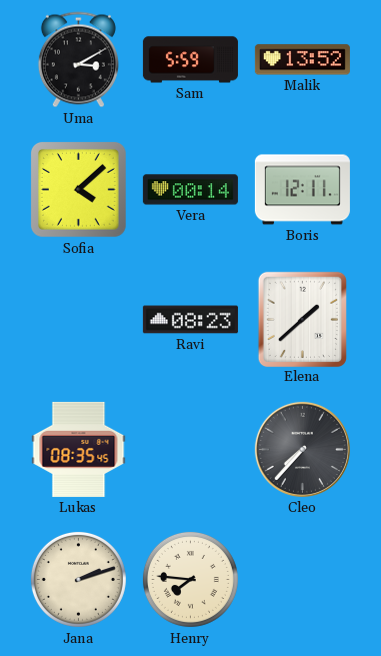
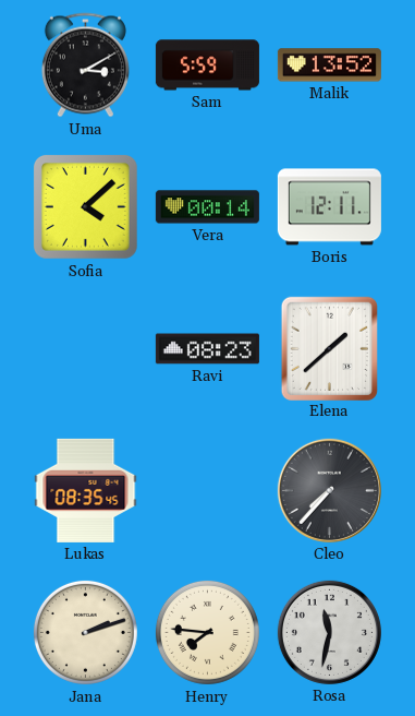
Rosa: none -> 11:32
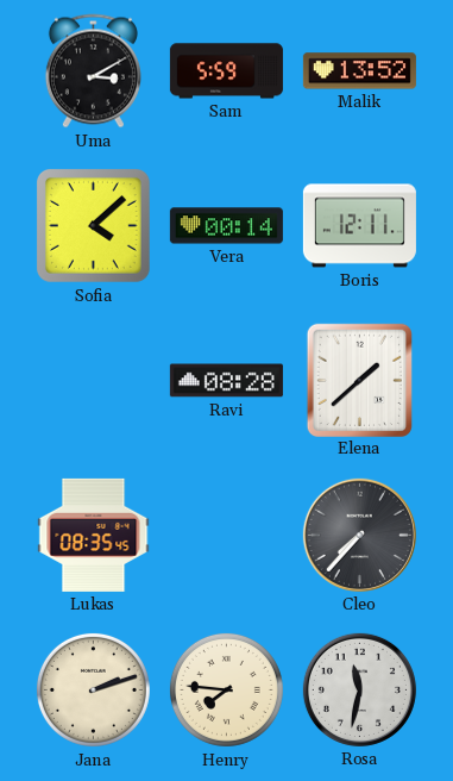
Ravi: 08:23 -> 08:28
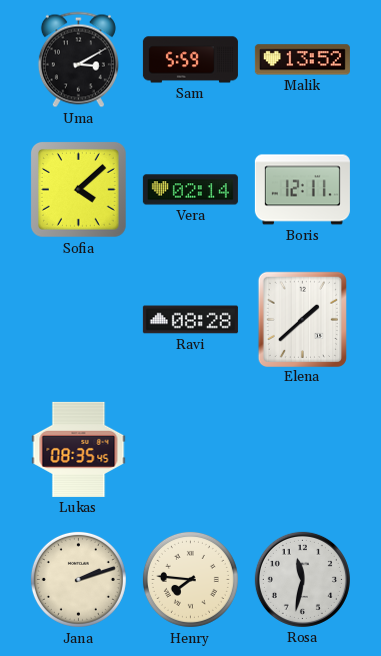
Vera: 00:14 -> 02:14
Cleo: 7:37 -> none
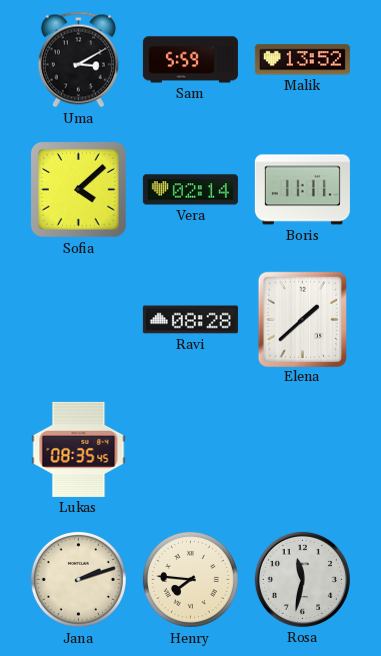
Boris: 12:11 -> 11:11
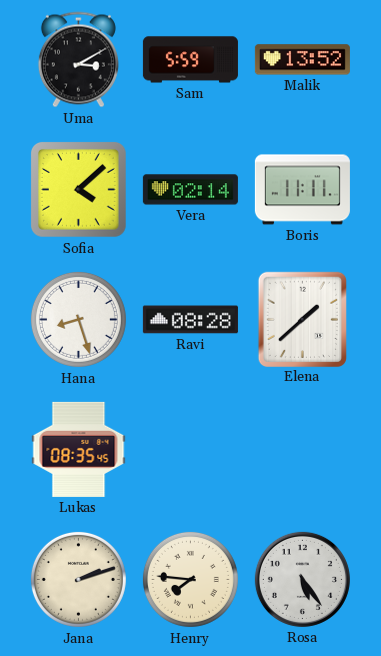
Hana: none -> 8:27
Rosa: 11:32 -> 5:24
